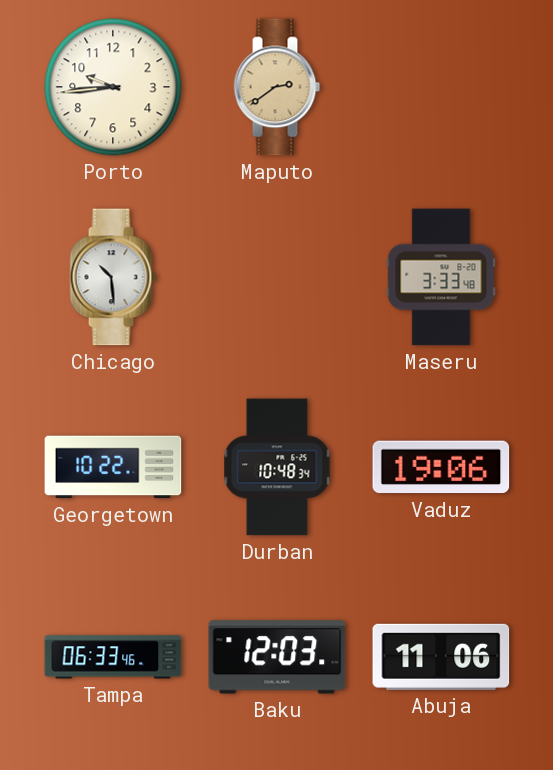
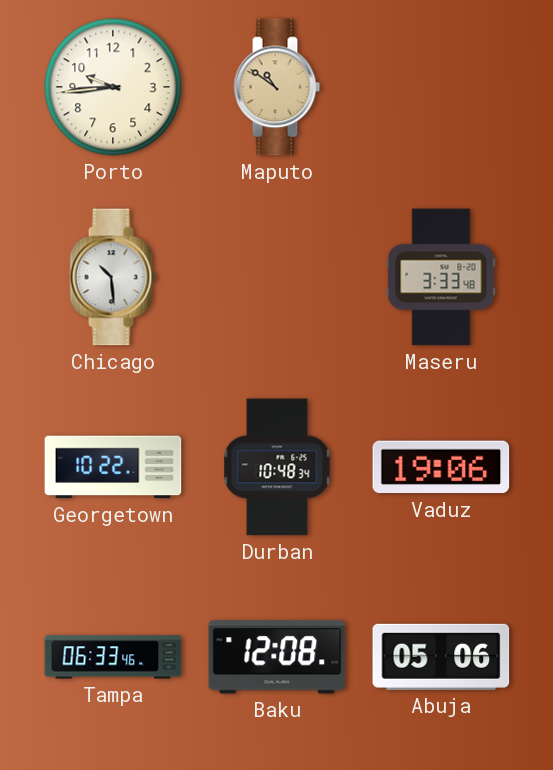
Maputo: 2:39 -> 10:51
Baku: 12:03 -> 12:08
Abuja: 11:06 -> 05:06
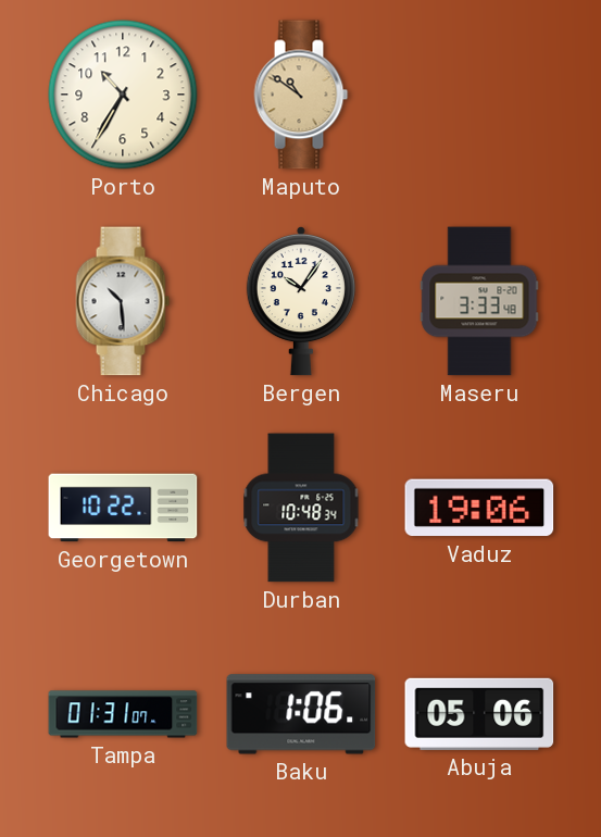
Porto: 9:44 -> 10:35
Bergen: none -> 10:06
Tampa: 06:33 -> 01:31
Baku: 12:08 -> 1:06
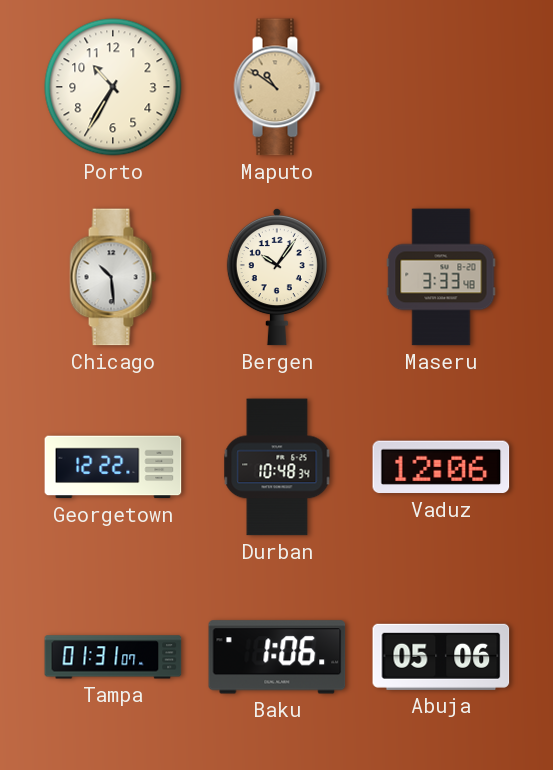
Georgetown: 10:22 -> 12:22
Vaduz: 19:06 -> 12:06
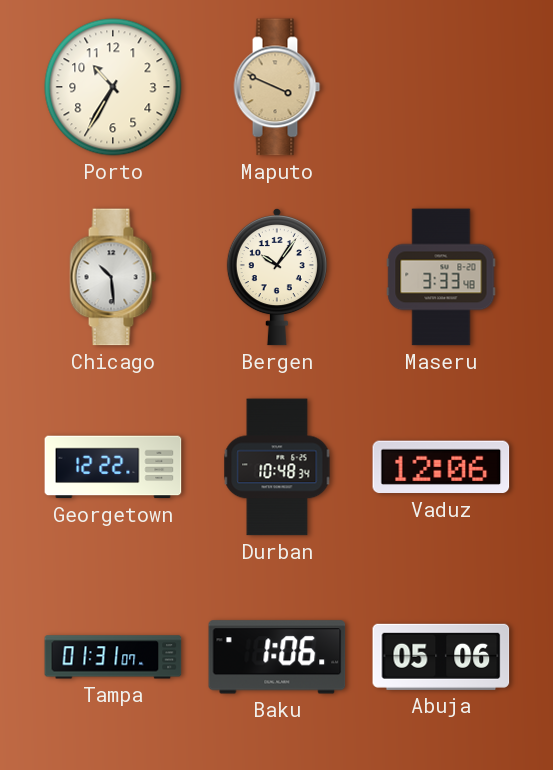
Maputo: 10:51 -> 3:49
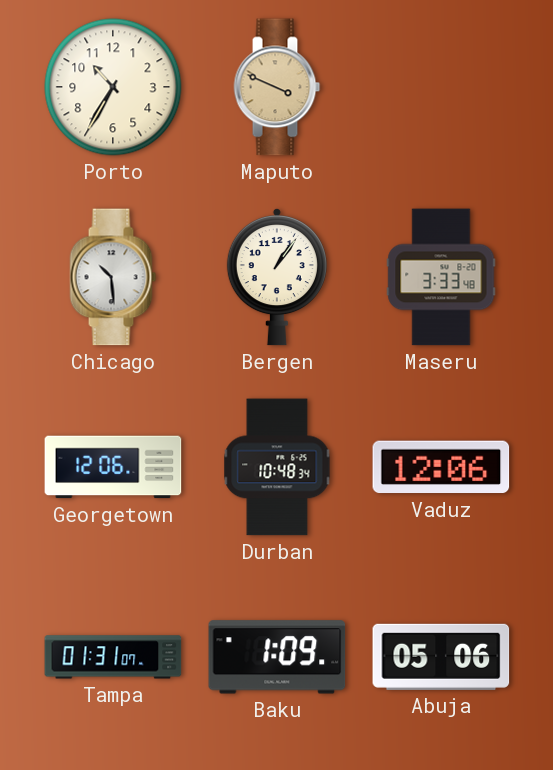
Bergen: 10:06 -> 1:06
Georgetown: 12:22 -> 12:06
Baku: 1:06 -> 1:09
